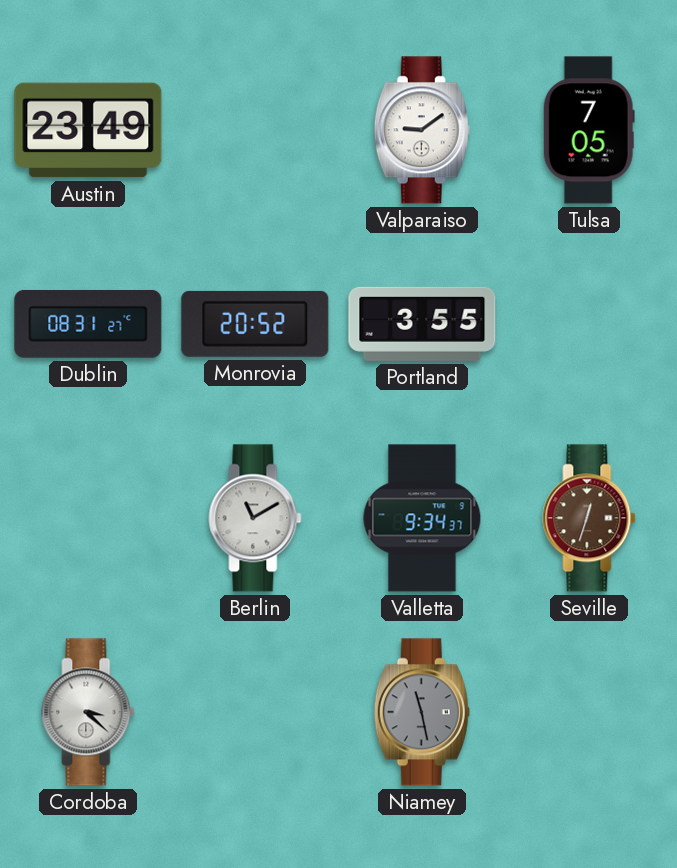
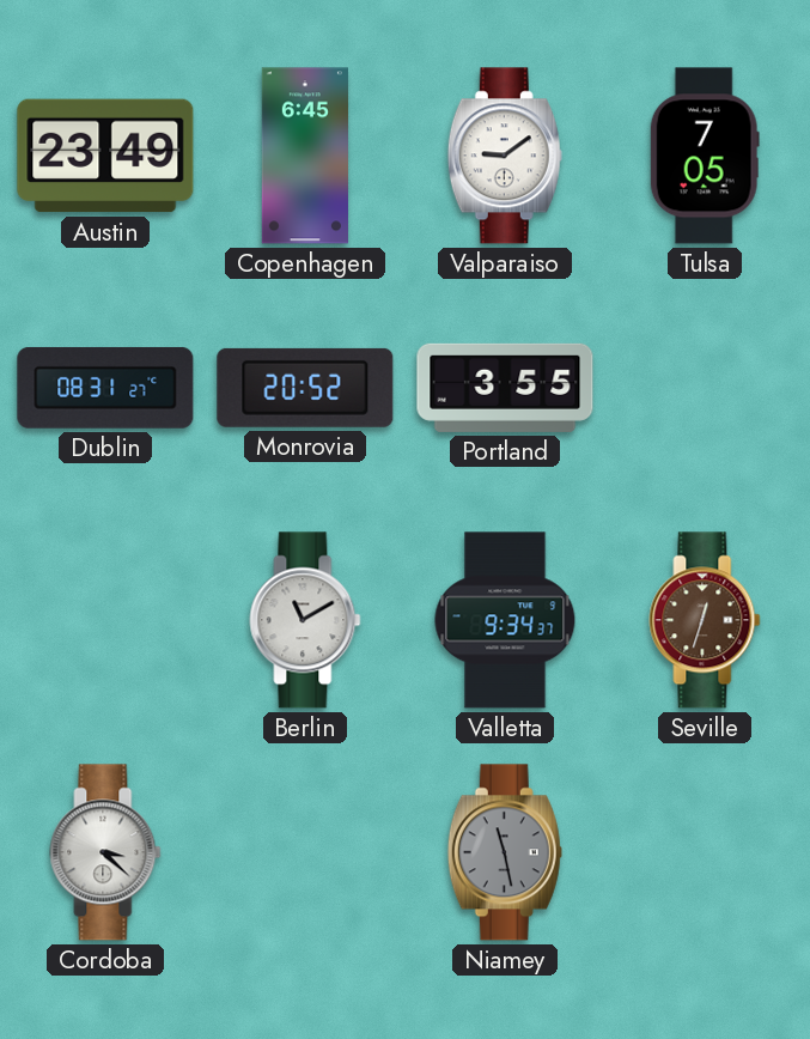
Copenhagen: none -> 6:45
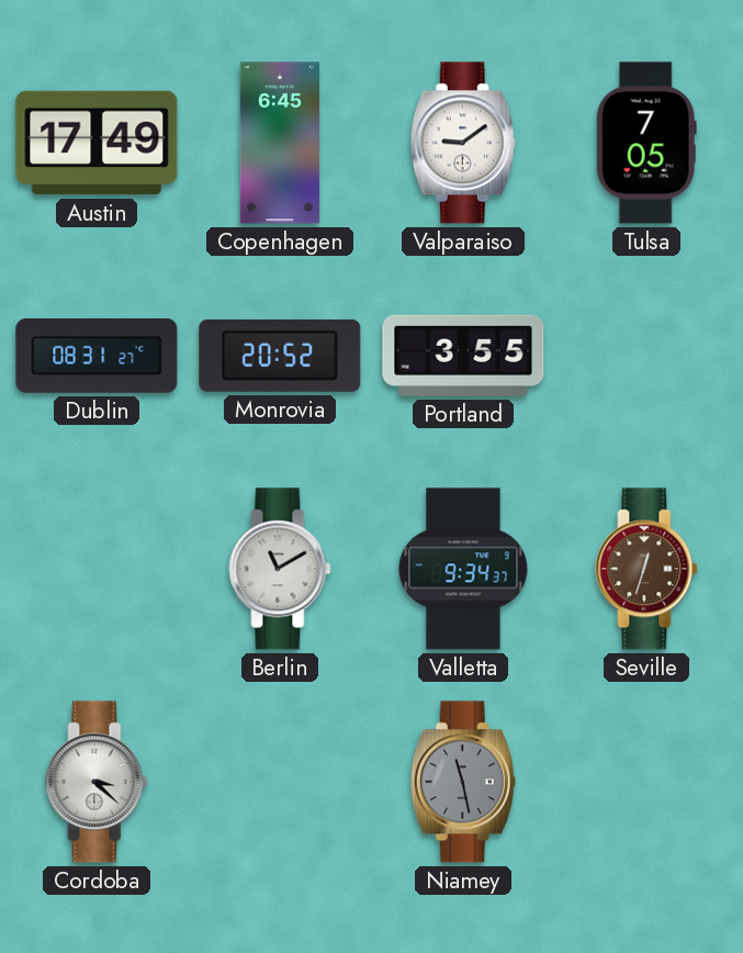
Austin: 23:49 -> 17:49
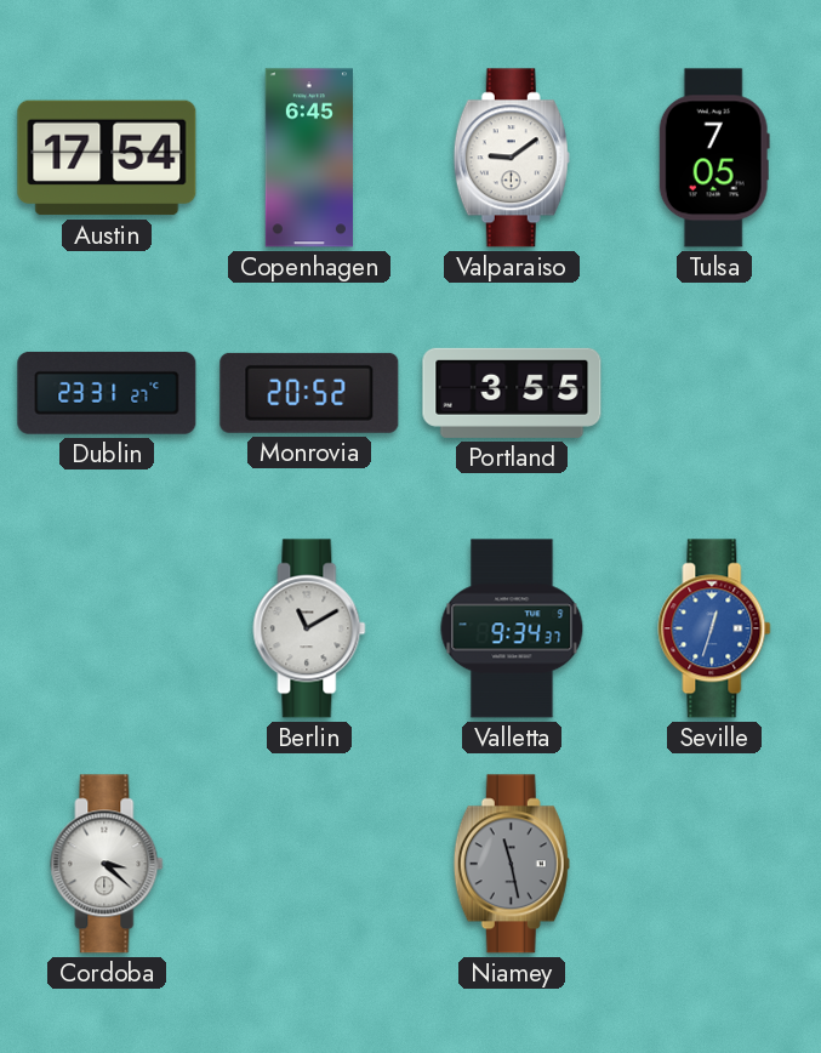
Austin: 17:49 -> 17:54
Dublin: 08:31 -> 23:31
Seville dial: brown -> blue
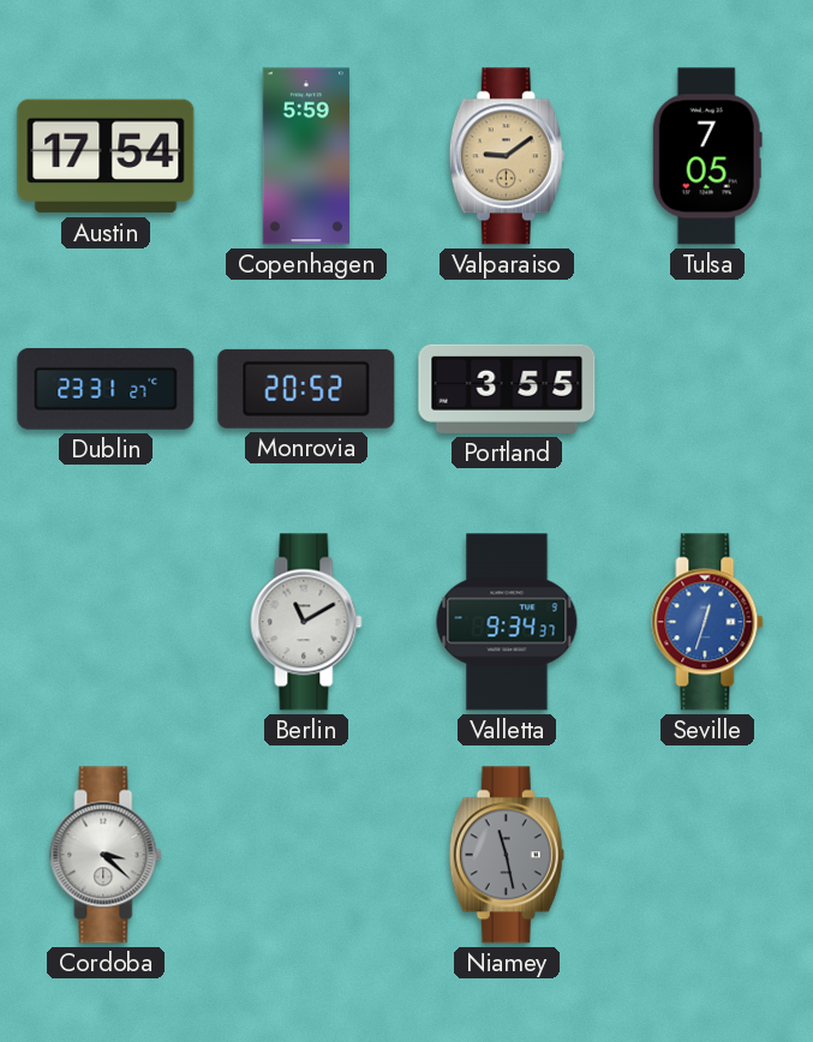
Copenhagen: 6:45 -> 5:59
Valparaiso dial: white -> champagne
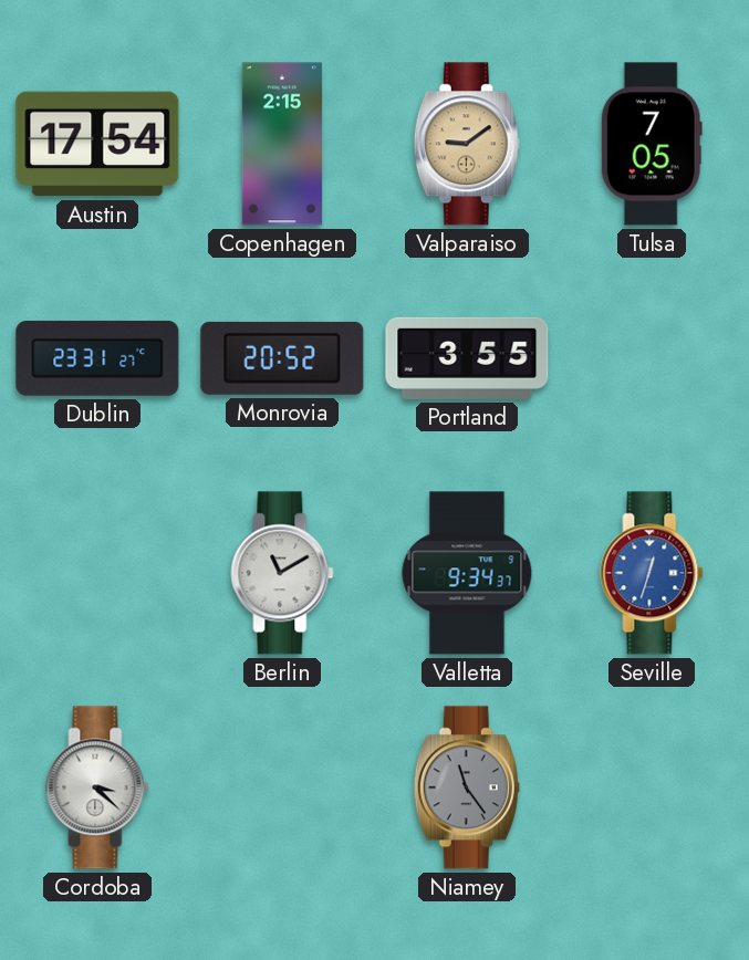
Copenhagen: 5:59 -> 2:15
Niamey: 11:28 -> 11:24
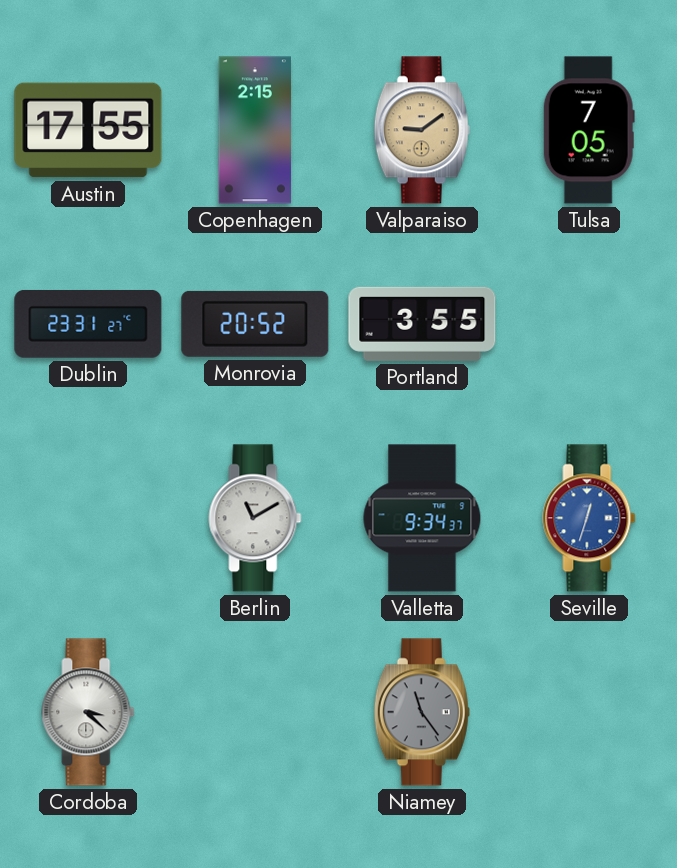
Austin: 17:54 -> 17:55
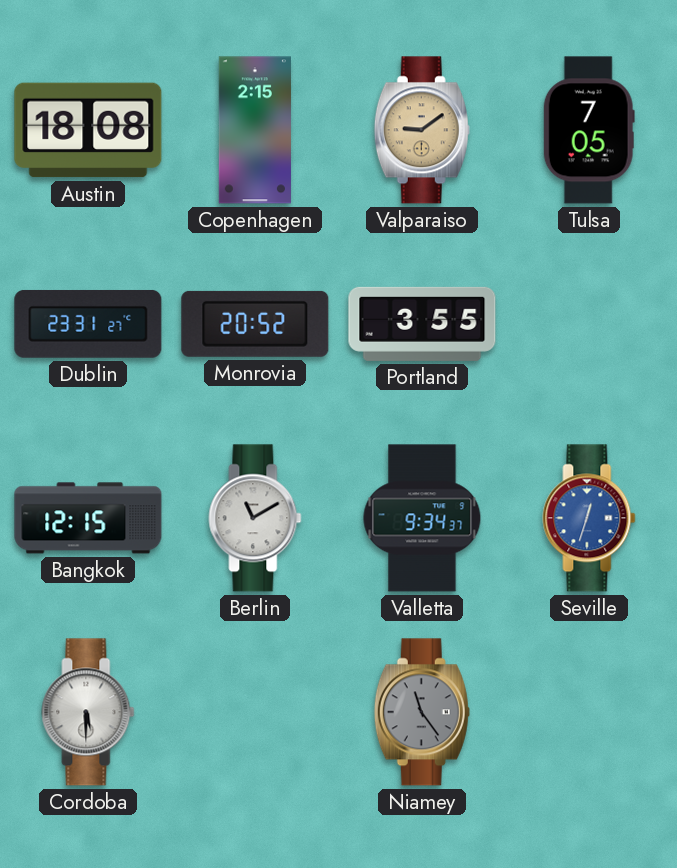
Austin: 17:55 -> 18:08
Bangkok: none -> 12:15
Cordoba: 3:22 -> 5:30
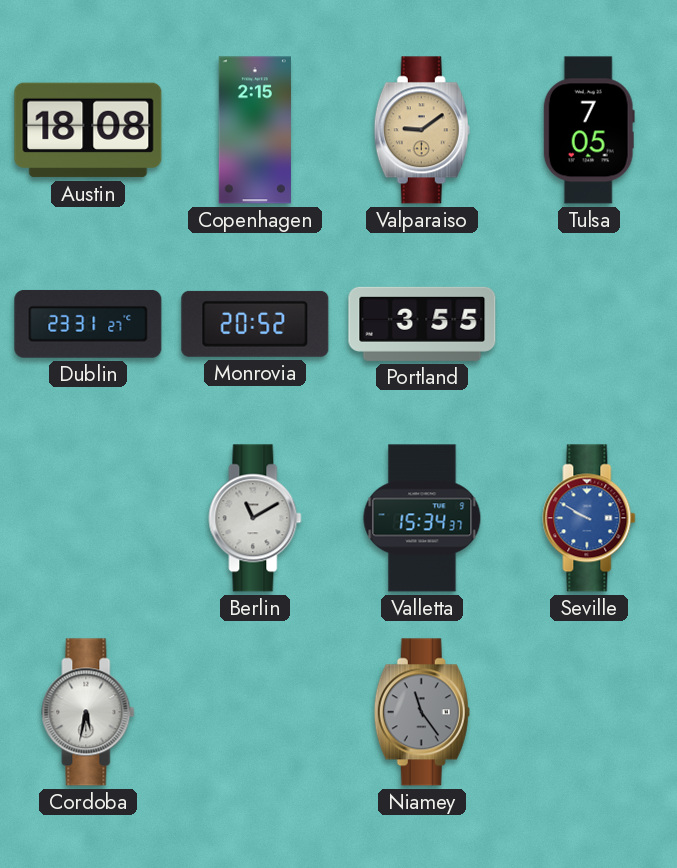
Bangkok: 12:15 -> none
Valletta: 9:34 -> 15:34
Seville: 12:33 -> 9:50
Cordoba: 5:30 -> 5:32
